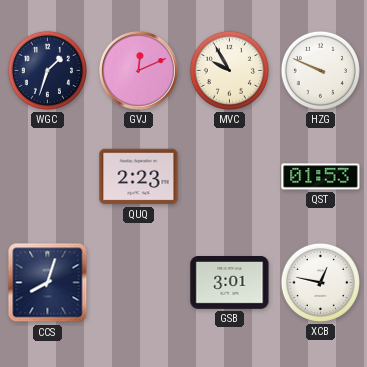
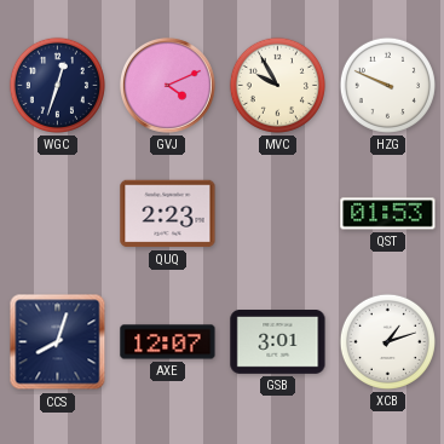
WGC: 1:33 -> 12:33
GVJ: 12:11 -> 4:11
AXE: none -> 12:07
XCB: 12:47 -> 1:12
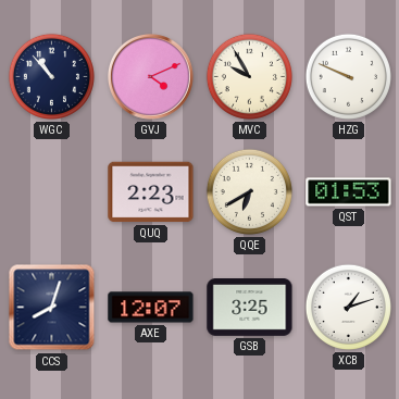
WGC: 12:33 -> 10:53
QQE: none -> 6:40
GSB: 3:01 -> 3:25
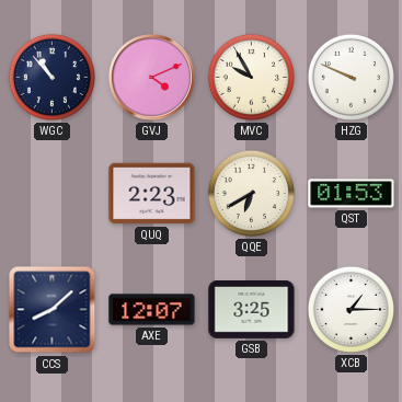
CCS: 8:03 -> 8:08
XCB: 1:12 -> 1:15
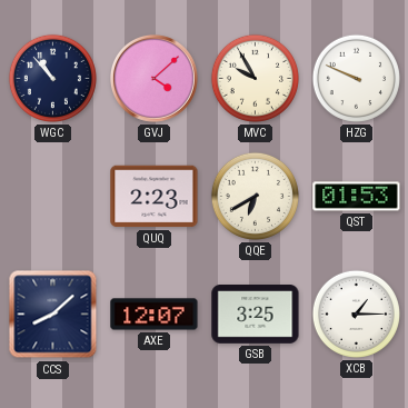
GVJ: 4:11 -> 4:08
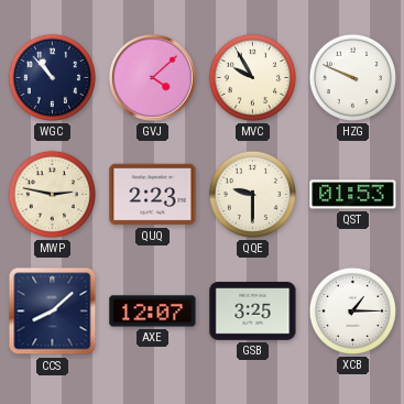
MWP: none -> 2:47
QQE: 6:40 -> 9:30
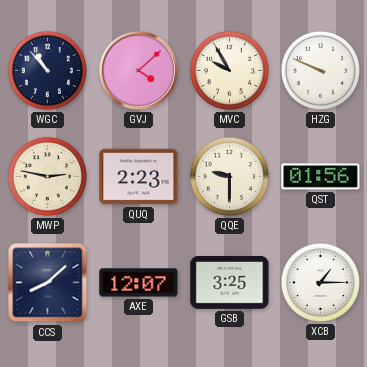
QST: 01:53 -> 01:56
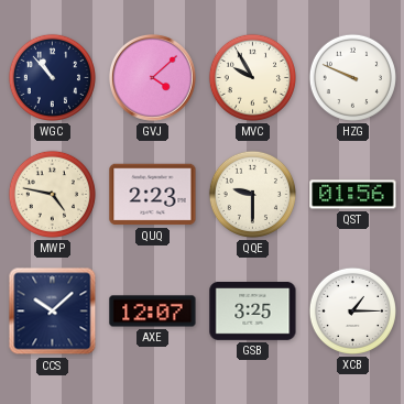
MWP: 2:47 -> 4:47
CCS: 8:08 -> 10:08
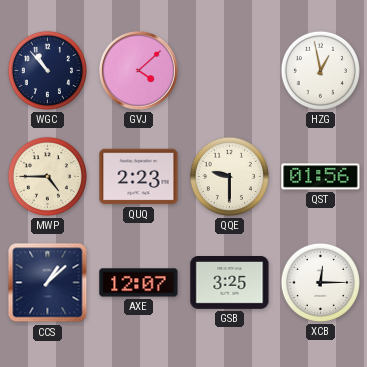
MVC: 9:55 -> none
HZG: 9:49 -> 12:58
MWP: 4:47 -> 4:45
CCS: 10:08 -> 1:08
XCB: 1:15 -> 12:15
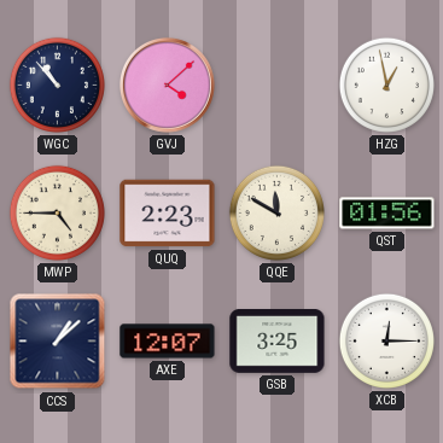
QQE: 9:30 -> 11:50
